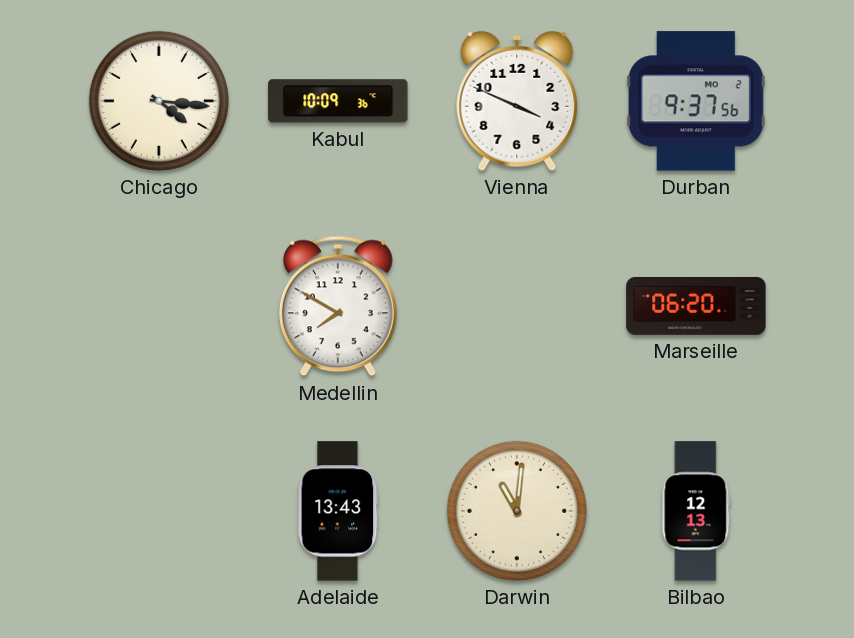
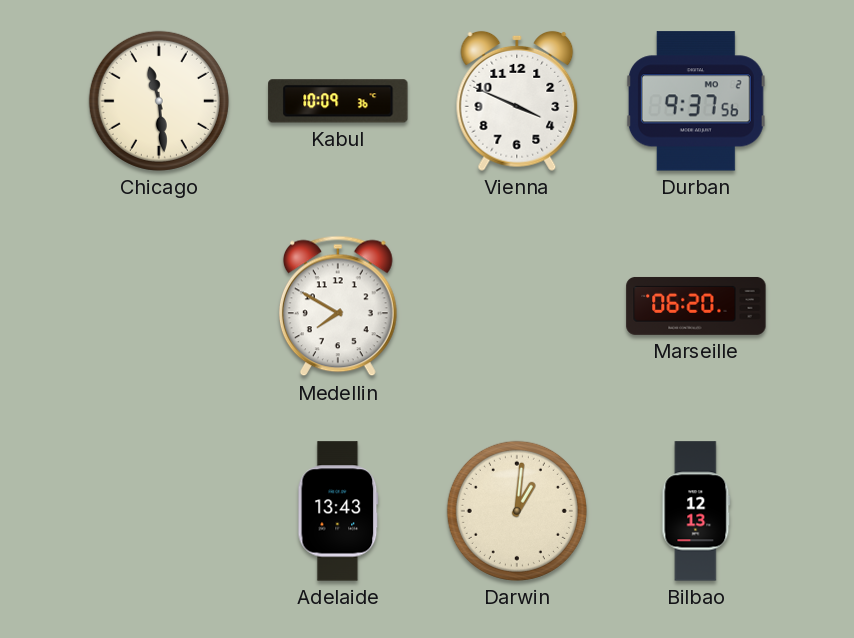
Chicago: 4:16 -> 11:29
Darwin: 11:01 -> 1:01
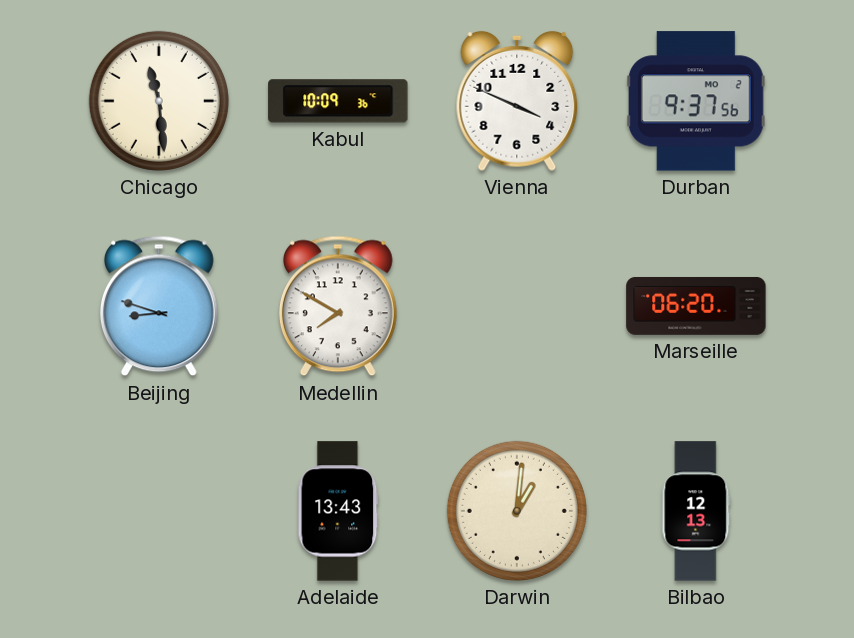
Beijing: none -> 8:48
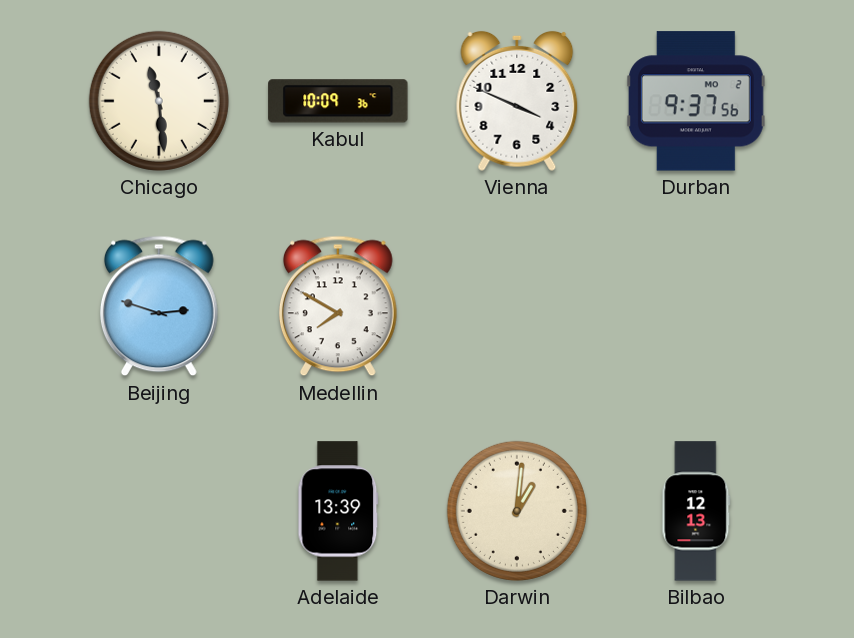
Beijing: 8:48 -> 2:48
Marseille: 06:20 -> none
Adelaide: 13:43 -> 13:39
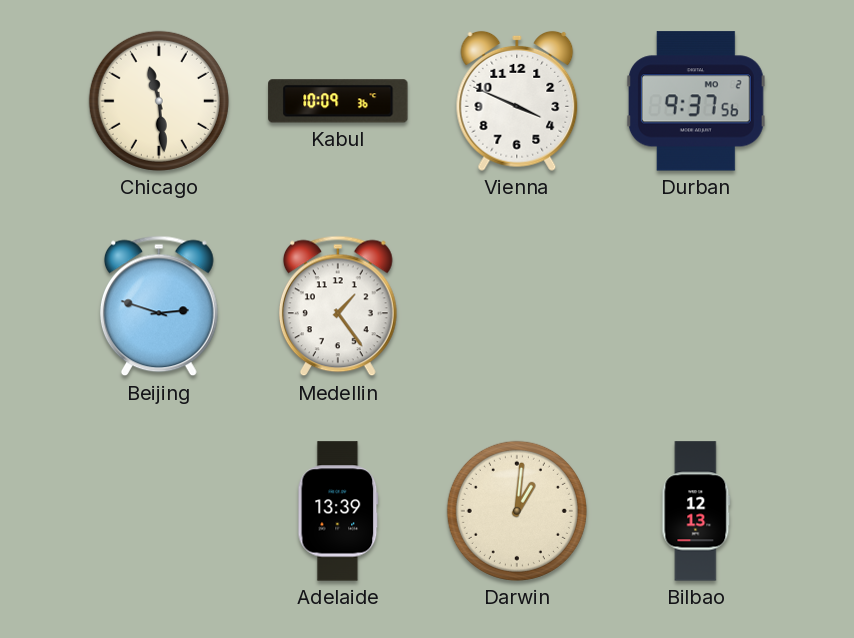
Medellin: 7:50 -> 1:24
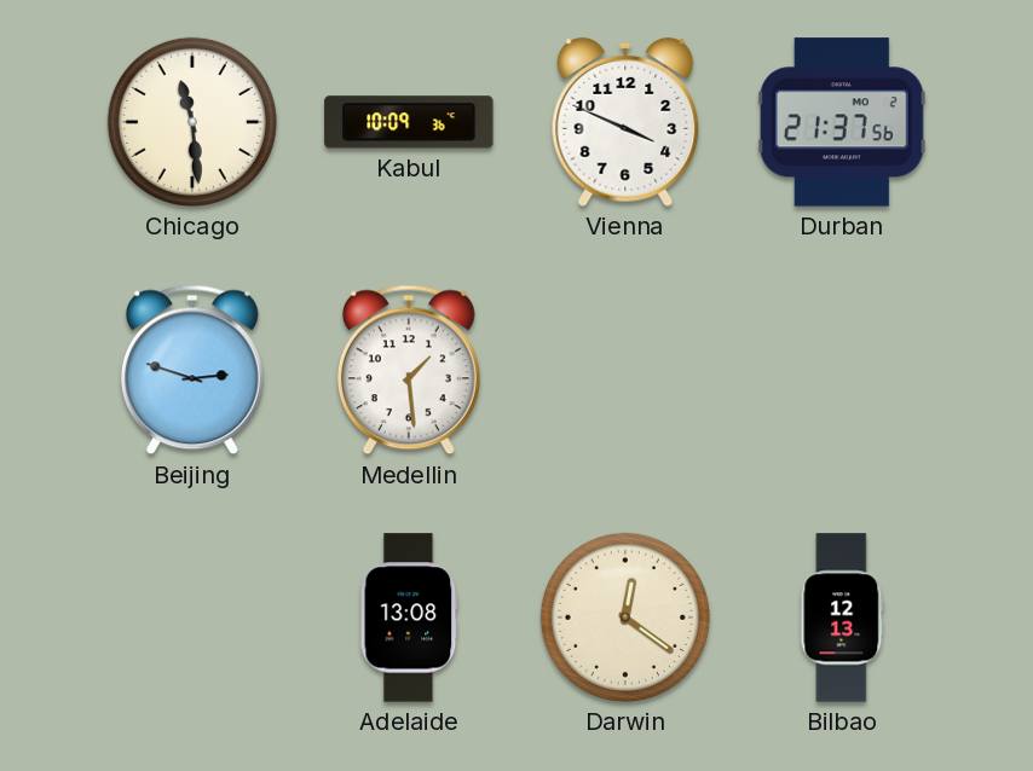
Durban: 9:37 -> 21:37
Medellin: 1:24 -> 1:29
Adelaide: 13:39 -> 13:08
Darwin: 1:01 -> 12:21
